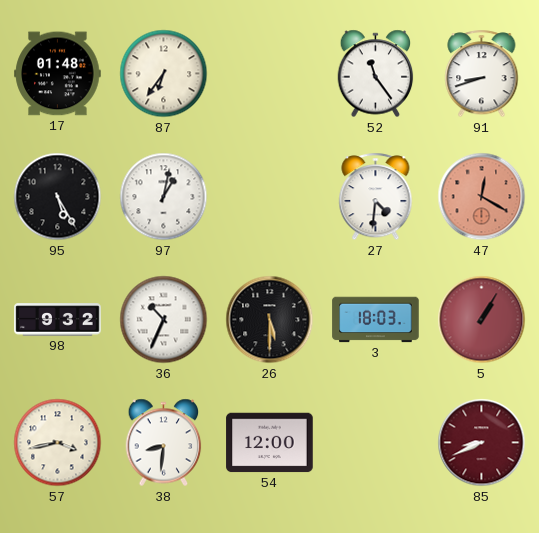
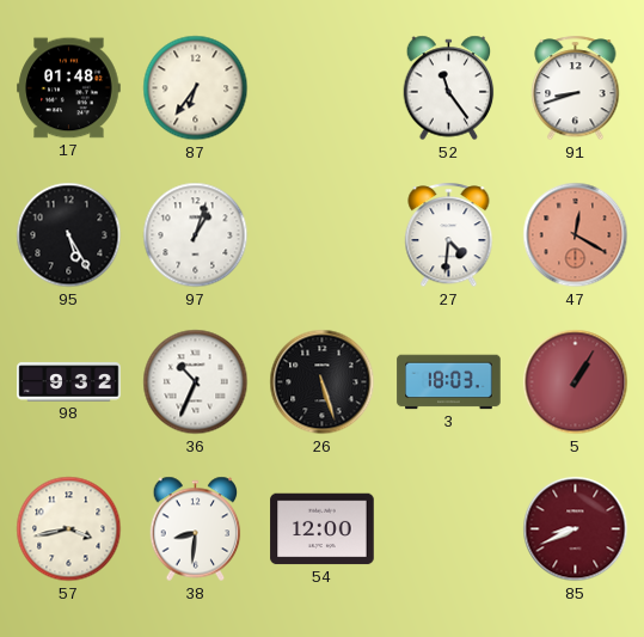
97: 1:02 -> 1:03
26: 5:30 -> 5:27
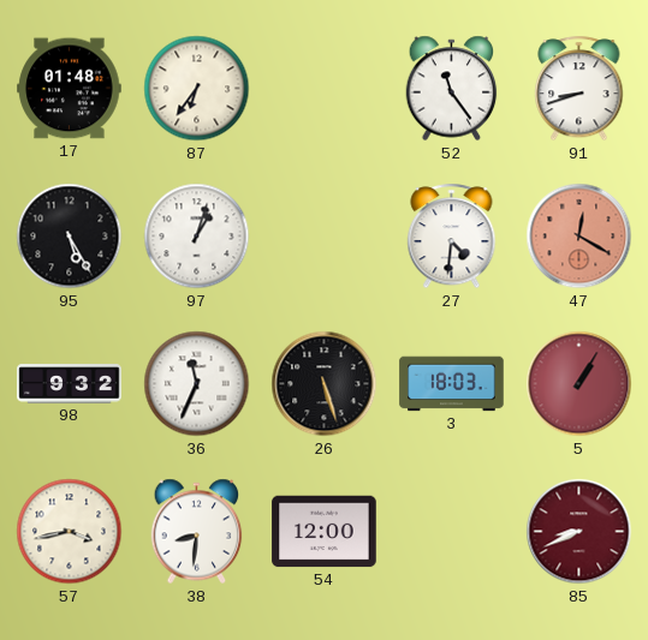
36: 10:34 -> 11:34
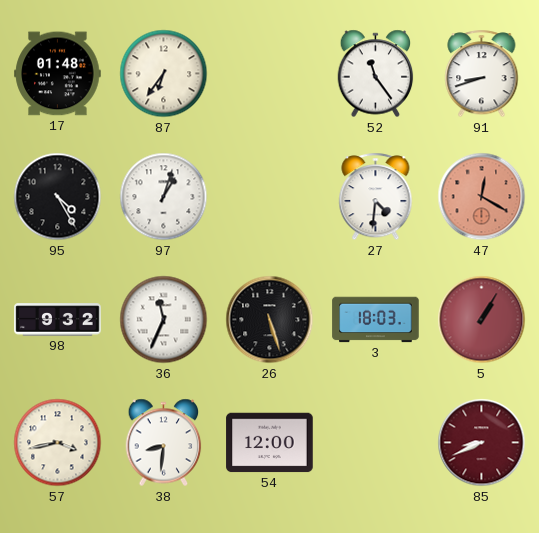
95: 5:25 -> 4:25
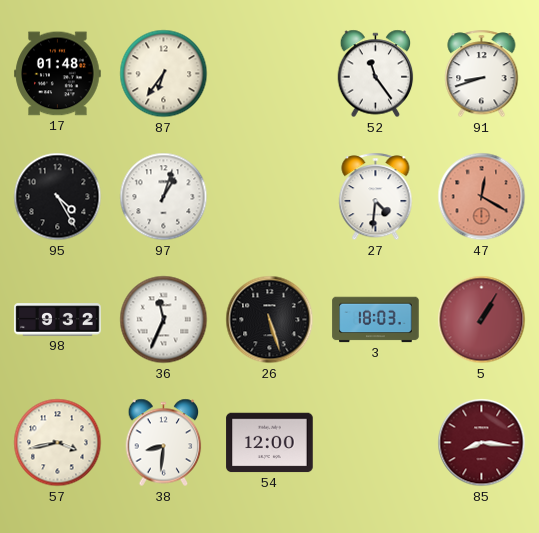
85: 8:41 -> 8:16
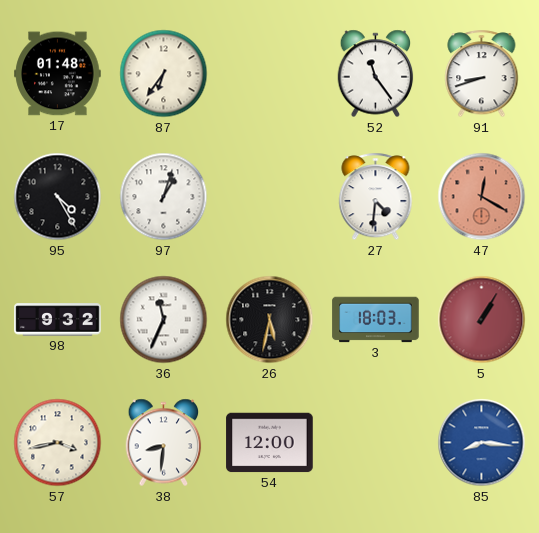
26: 5:27 -> 5:32
85 dial: burgundy -> blue
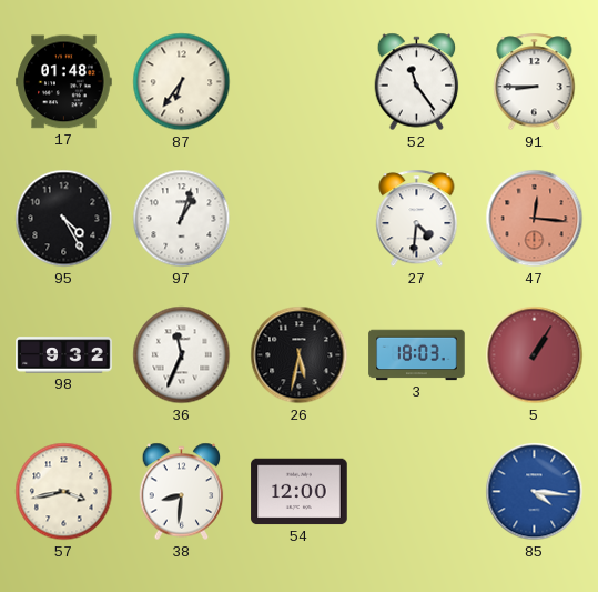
91: 8:42 -> 8:45
47: 12:20 -> 12:16
85: 8:16 -> 4:16
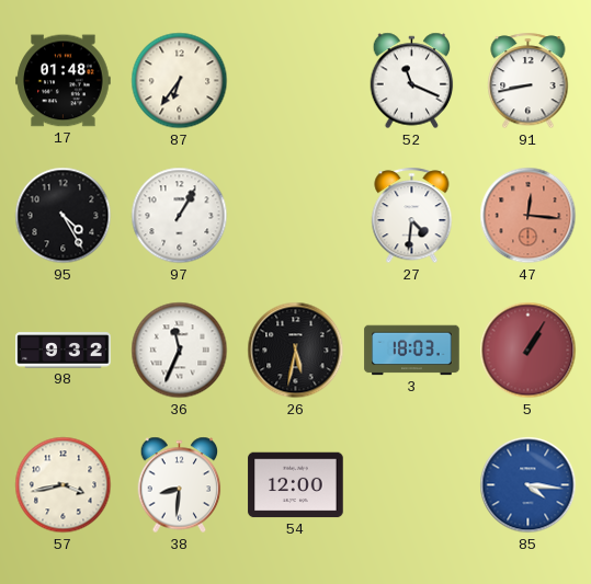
52: 11:24 -> 11:19
91: 8:45 -> 8:43
97: 1:03 -> 1:05
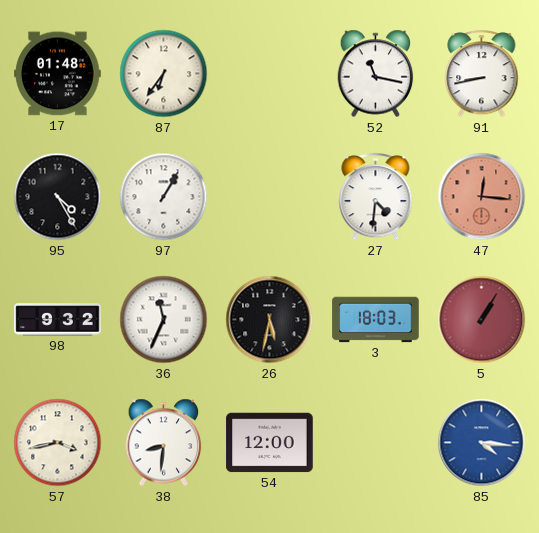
52: 11:19 -> 11:17
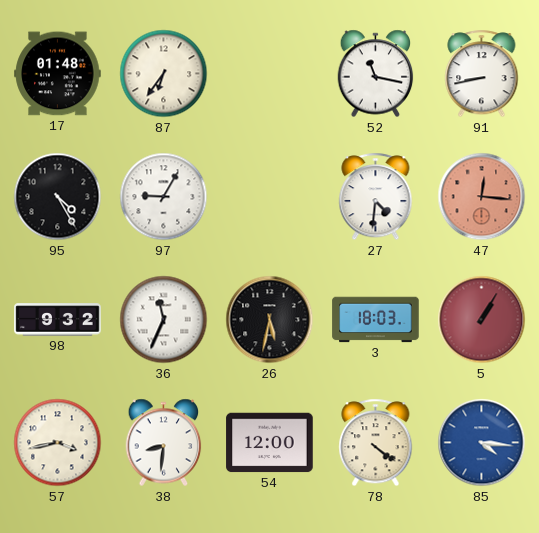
97: 1:05 -> 9:05
78: none -> 4:21
